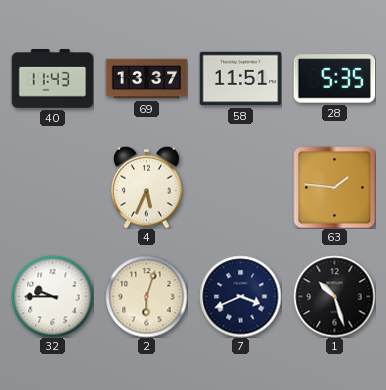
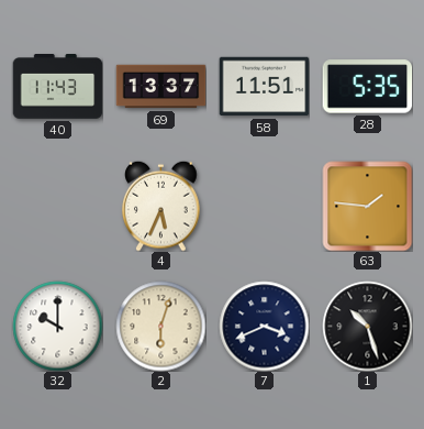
32: 9:45 -> 10:00
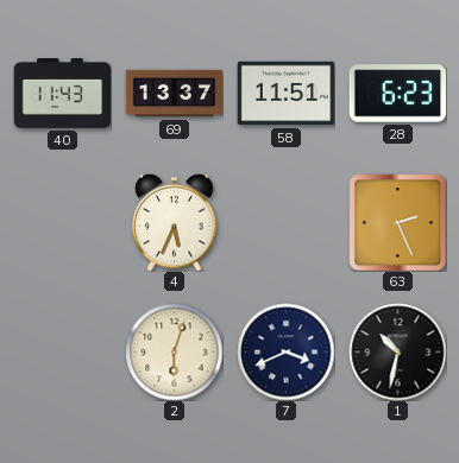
28: 5:35 -> 6:23
63: 1:46 -> 2:26
32: 10:00 -> none
1: 10:27 -> 10:32
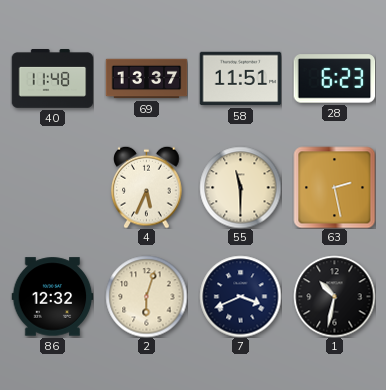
40: 11:43 -> 11:48
55: none -> 11:30
63: 2:26 -> 2:28
86: none -> 12:32
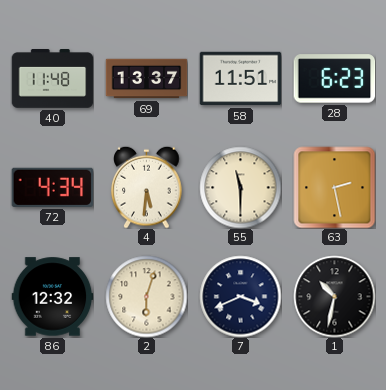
72: none -> 4:34
4: 5:34 -> 5:31
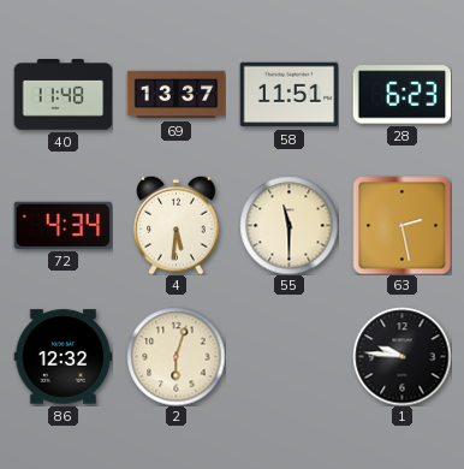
7: 3:41 -> none
1: 10:32 -> 9:46
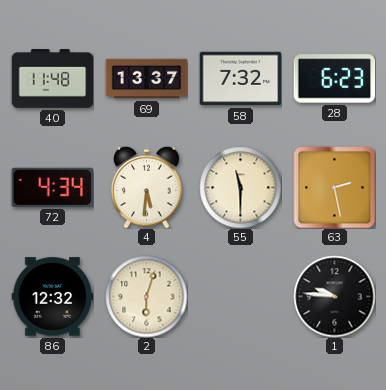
58: 11:51 -> 7:32
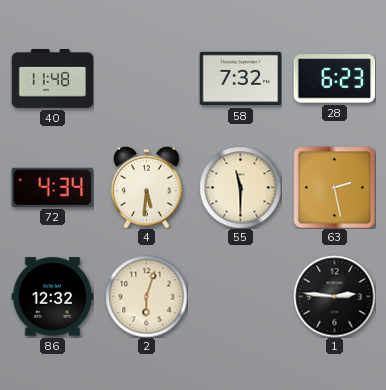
69: 13:37 -> none
1: 9:46 -> 2:46
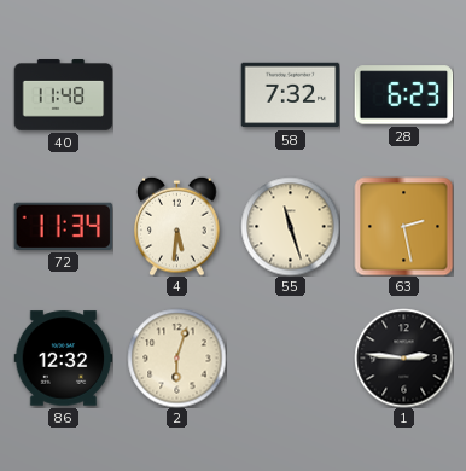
72: 4:34 -> 11:34
55: 11:30 -> 11:27
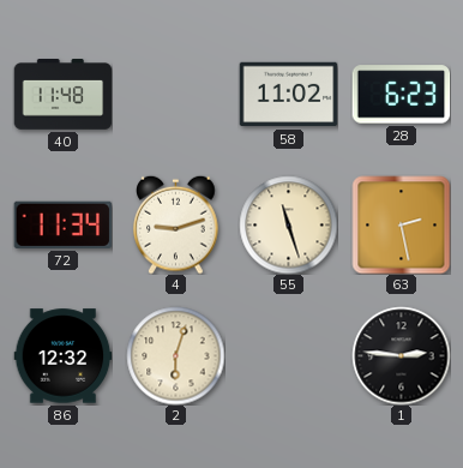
58: 7:32 -> 11:02
4: 5:31 -> 9:12
